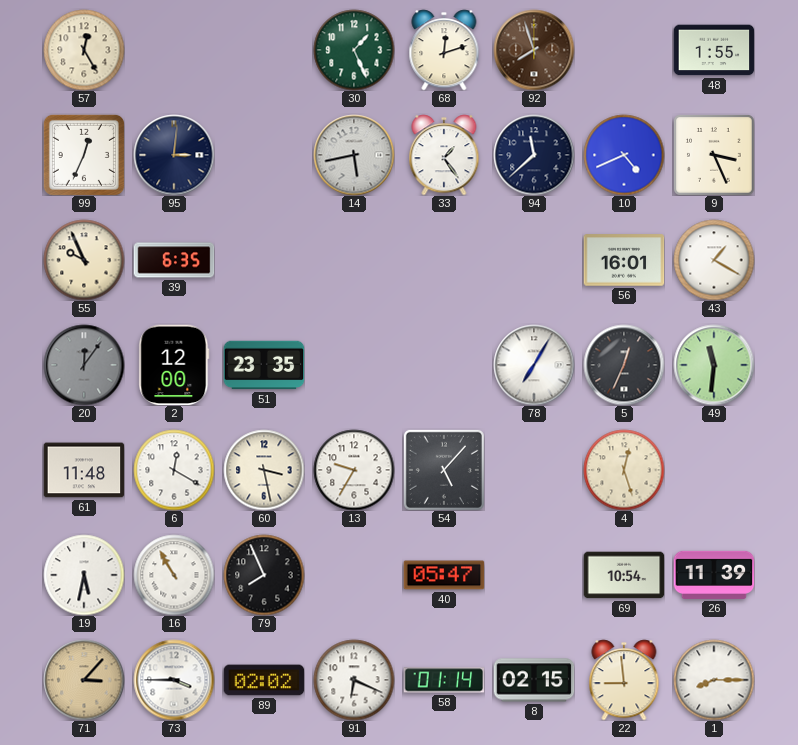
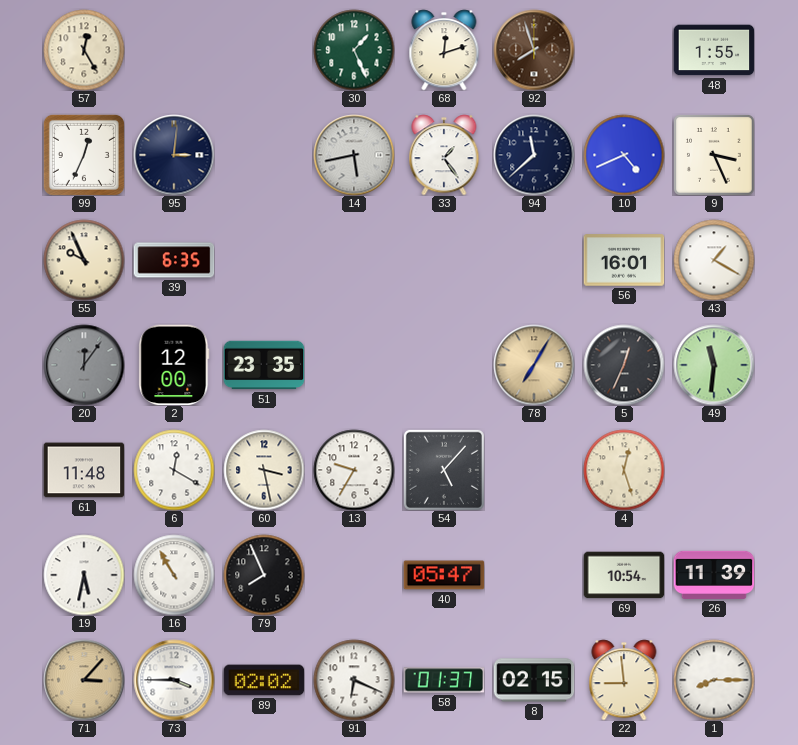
78 dial: white -> champagne
58: 01:14 -> 01:37
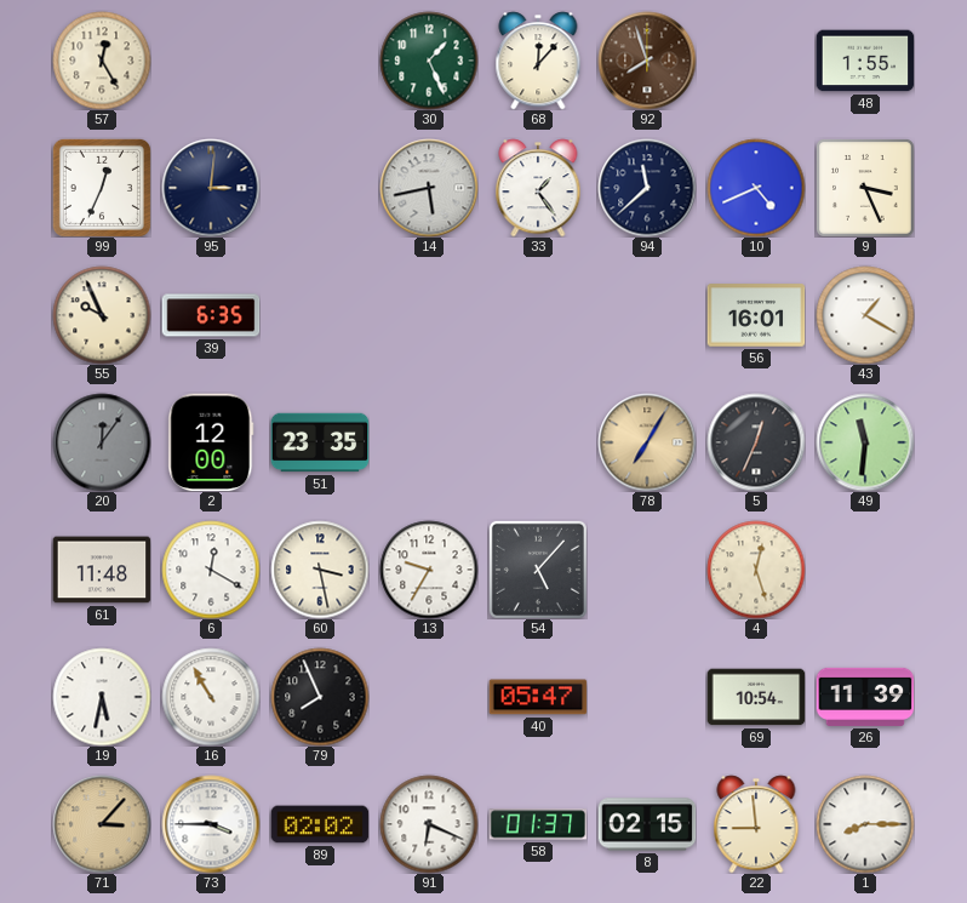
68: 12:12 -> 12:07
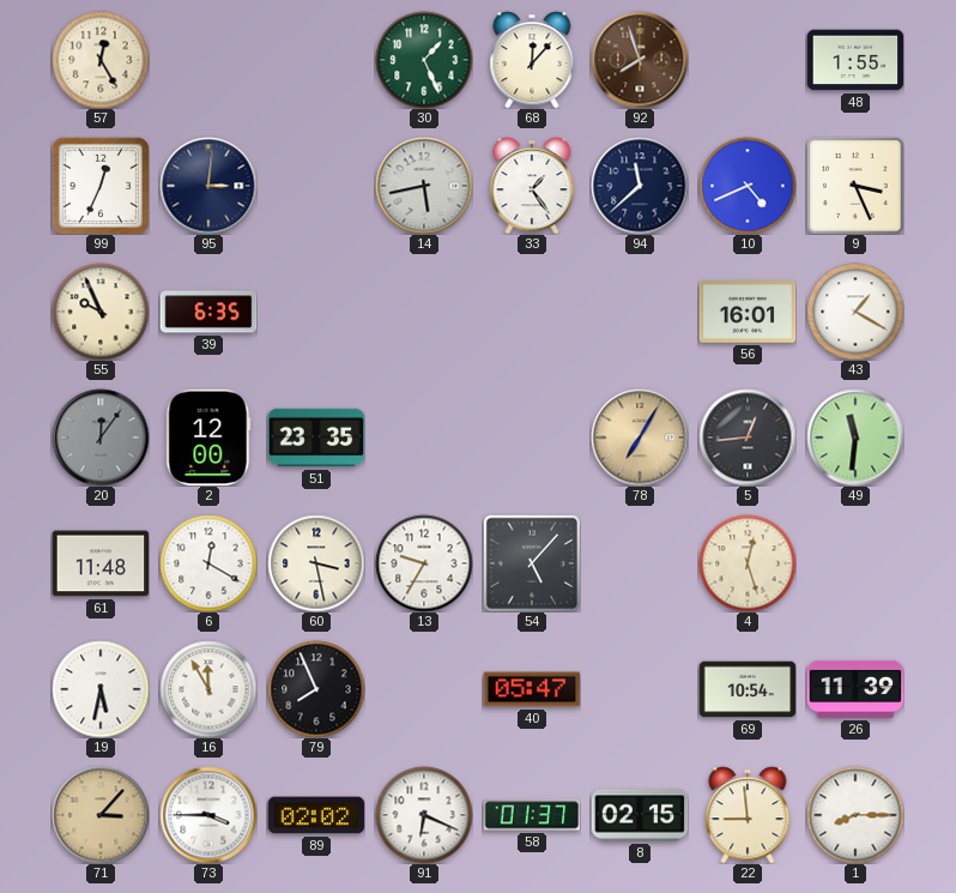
5: 12:34 -> 12:44
16: 10:55 -> 11:55
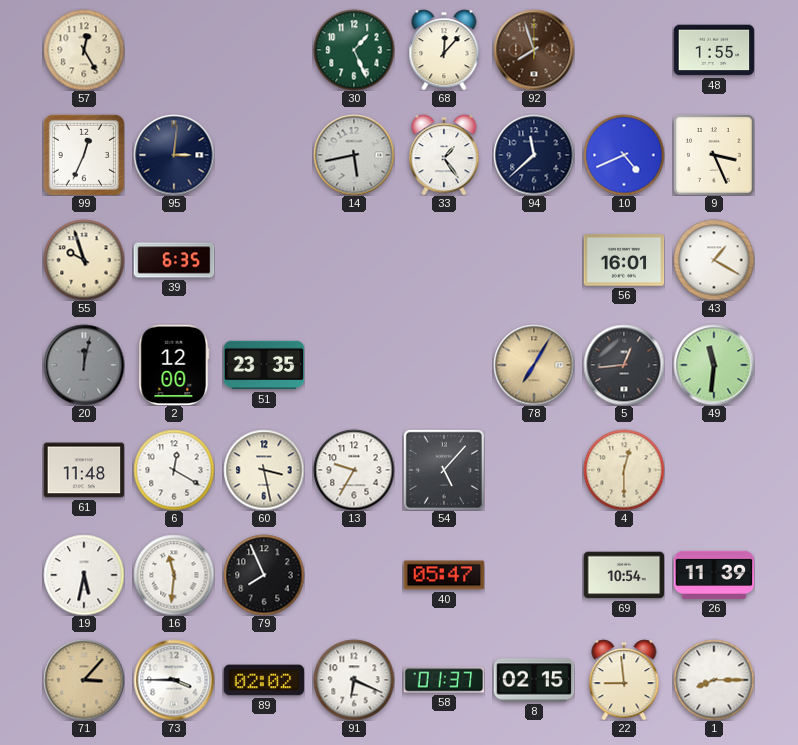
55: 9:56 -> 9:57
20: 12:06 -> 12:02
4: 12:27 -> 12:30
16: 11:55 -> 11:31
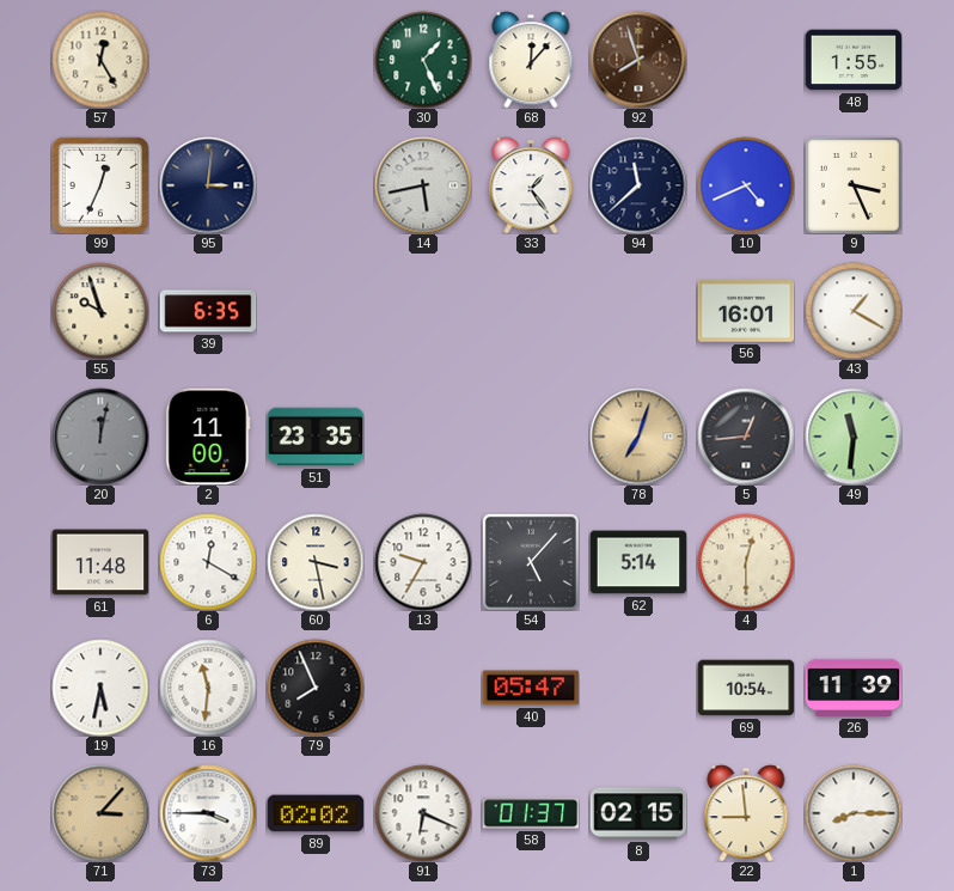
2: 12:00 -> 11:00
78: 7:05 -> 7:03
62: none -> 5:14
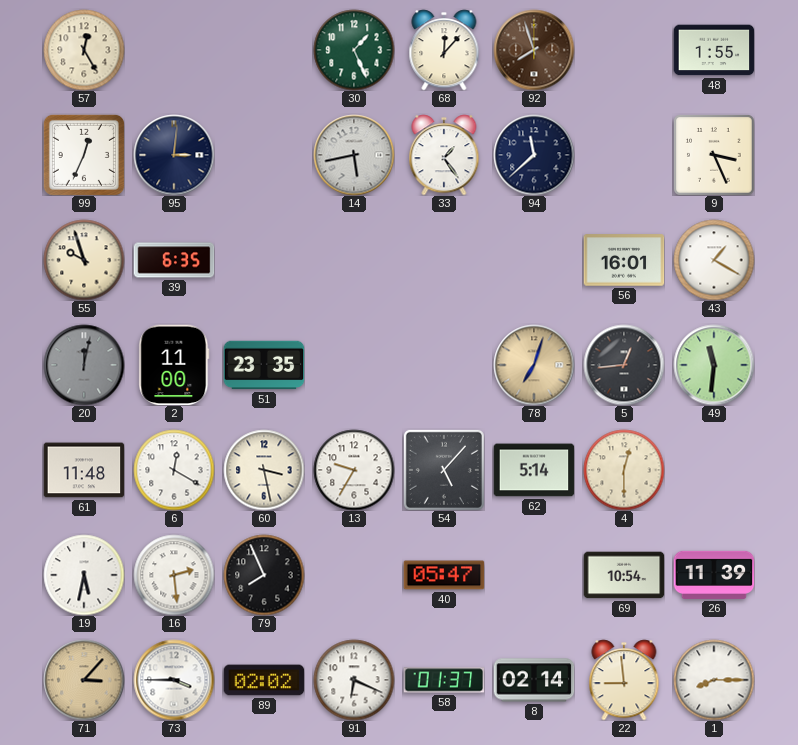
10: 4:41 -> none
16: 11:31 -> 2:29
8: 02:15 -> 02:14
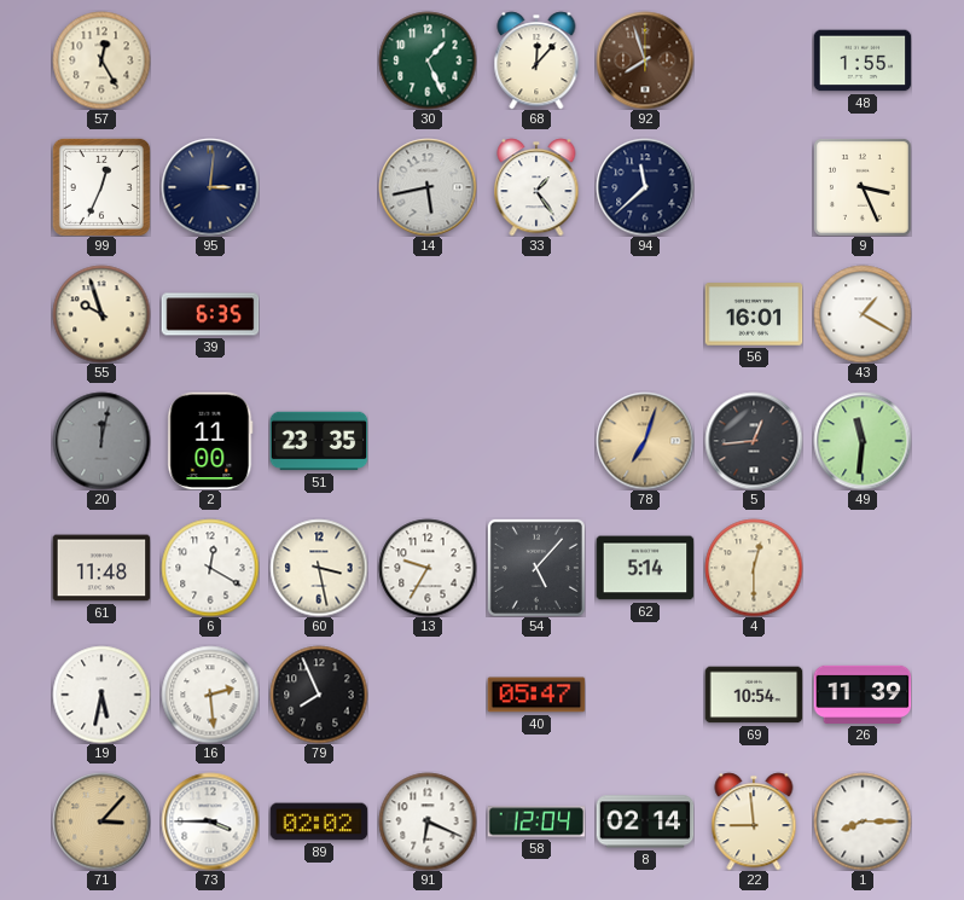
58: 01:37 -> 12:04
